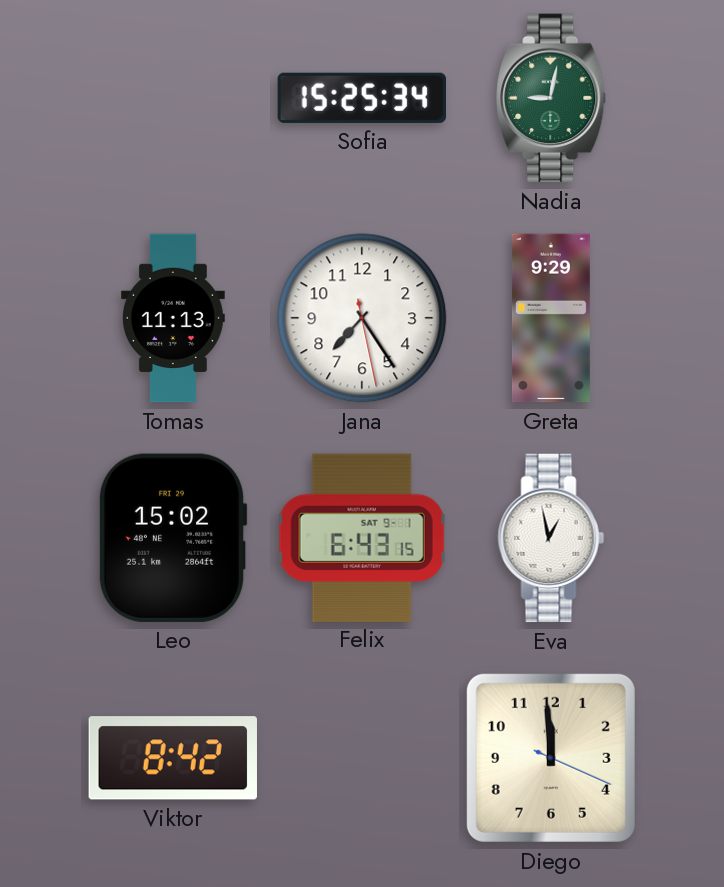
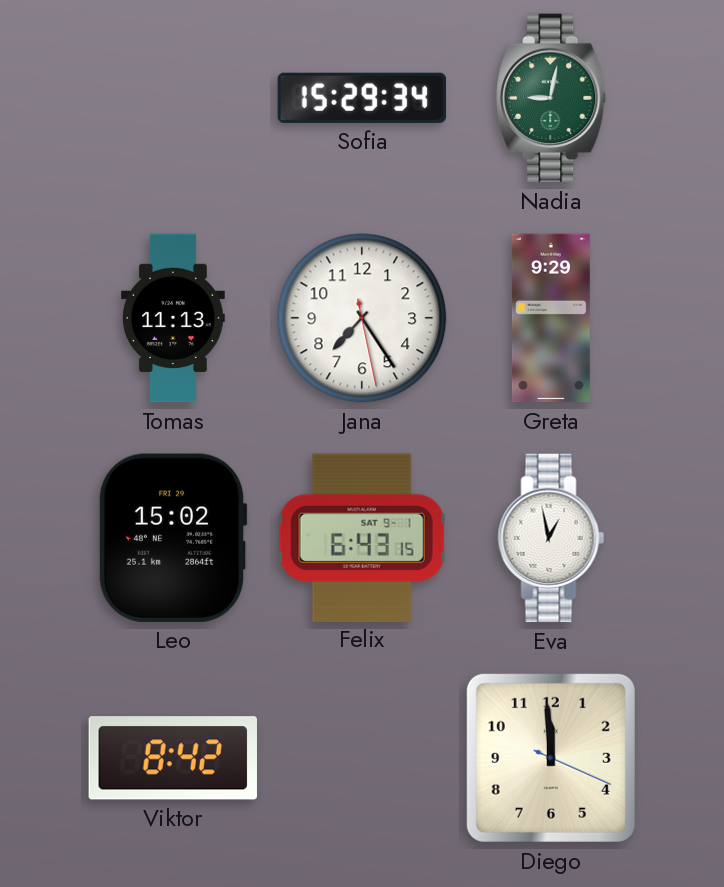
Sofia: 15:25 -> 15:29
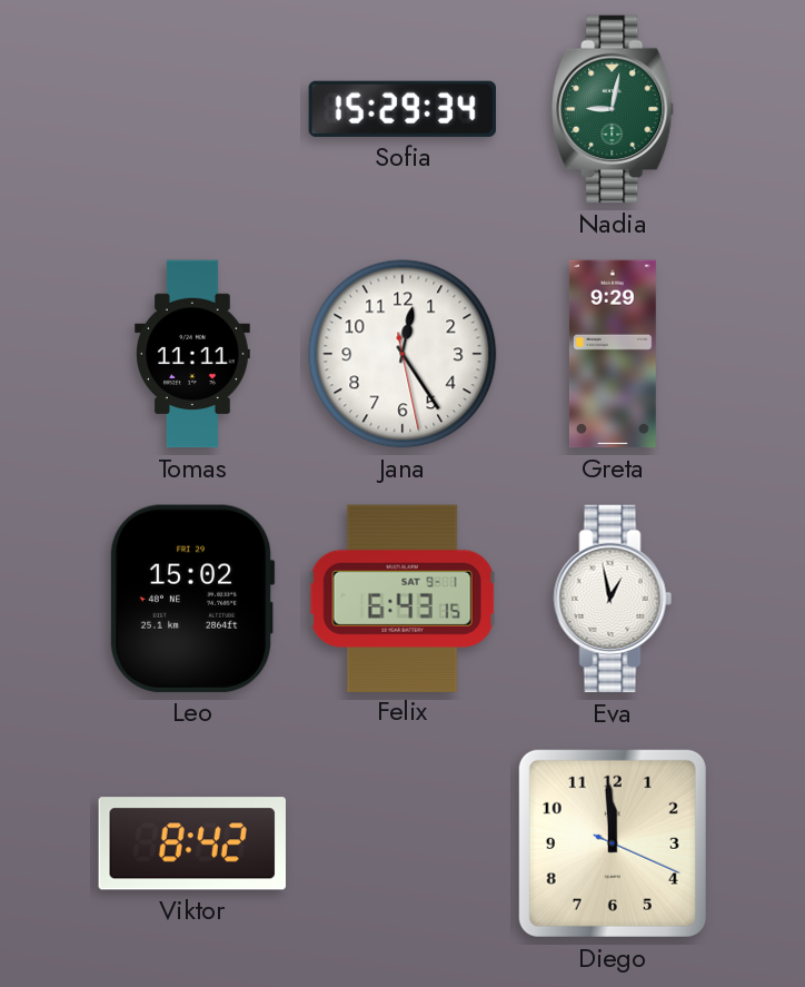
Tomas: 11:13 -> 11:11
Jana: 7:24 -> 12:24
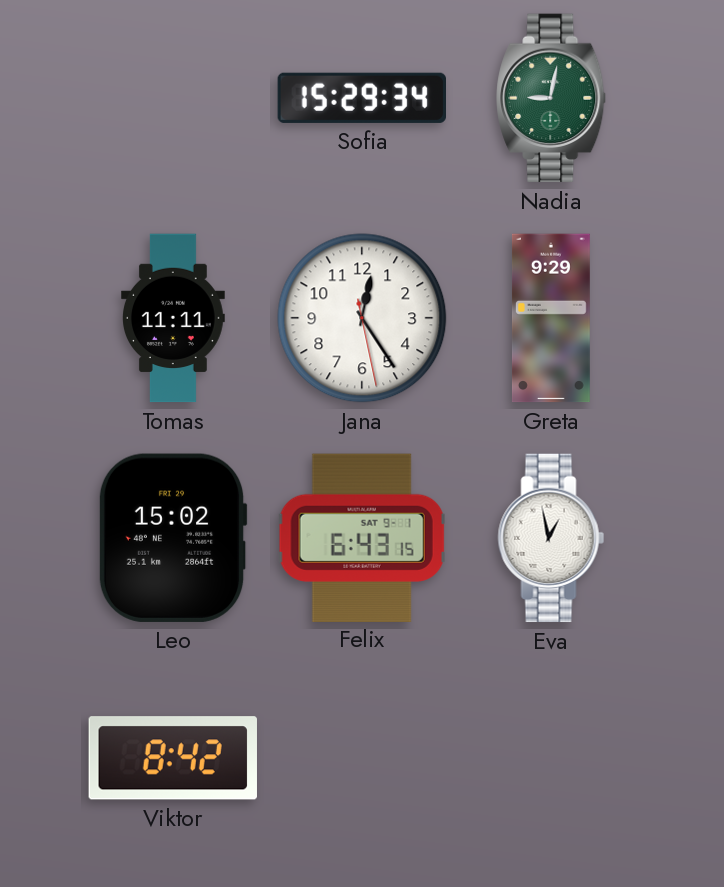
Diego: 11:59 -> none
